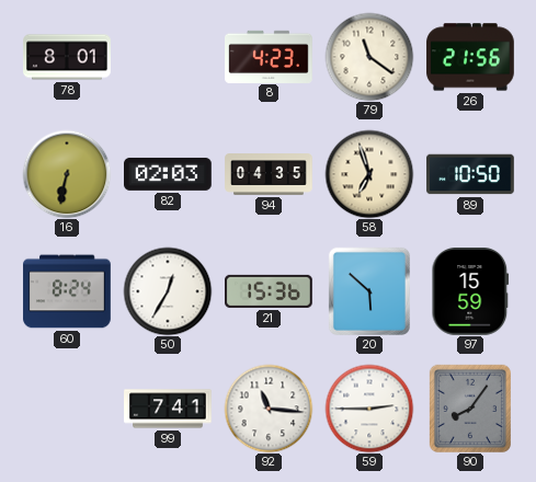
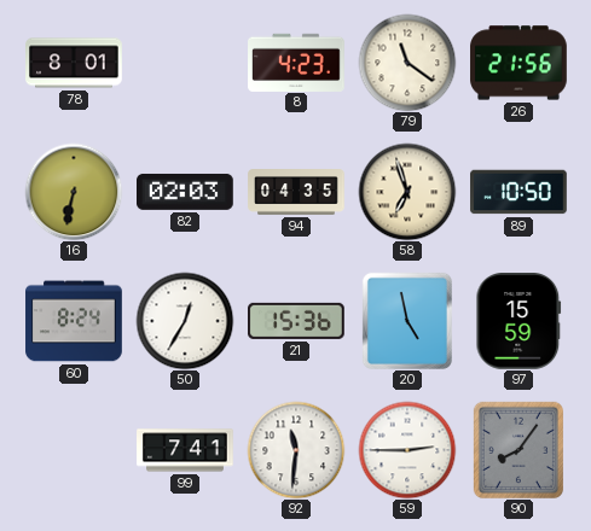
20: 5:52 -> 4:58
92: 11:16 -> 11:31
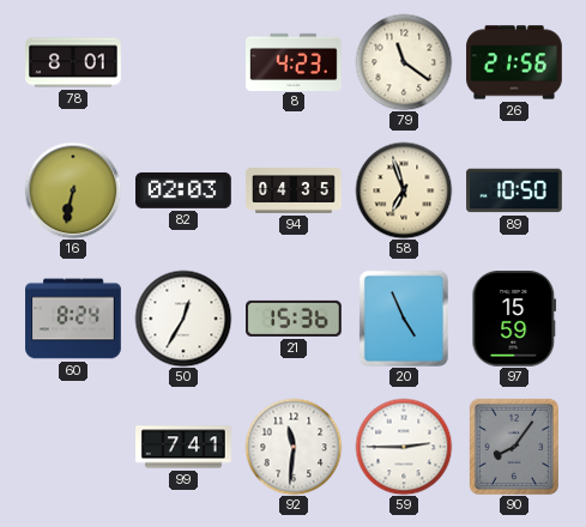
20: 4:58 -> 4:56
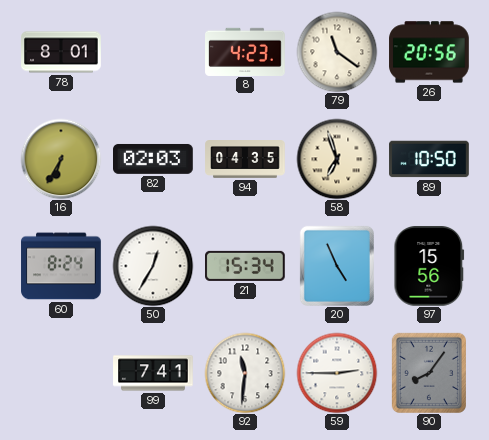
26: 21:56 -> 20:56
16: 6:32 -> 6:35
21: 15:36 -> 15:34
97: 15:59 -> 15:56
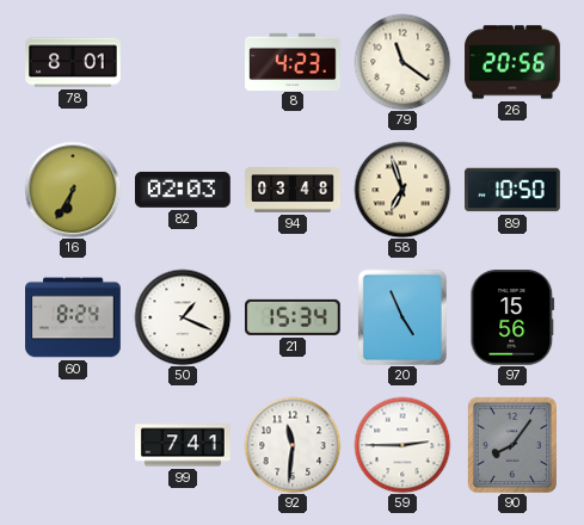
94: 04:35 -> 03:48
50: 12:35 -> 1:19
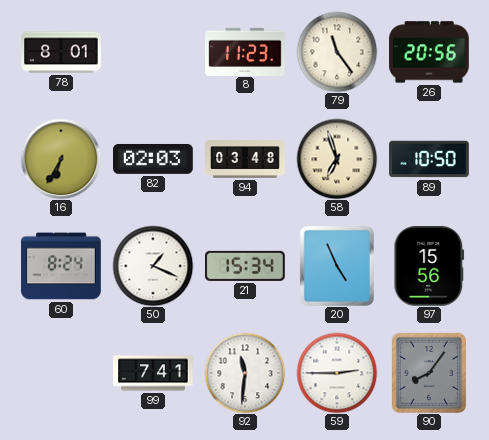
8: 4:23 -> 11:23
79: 11:21 -> 11:24
